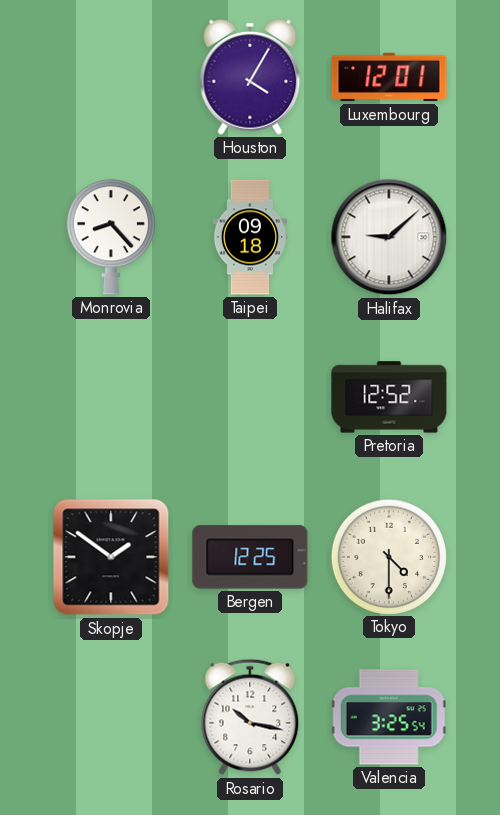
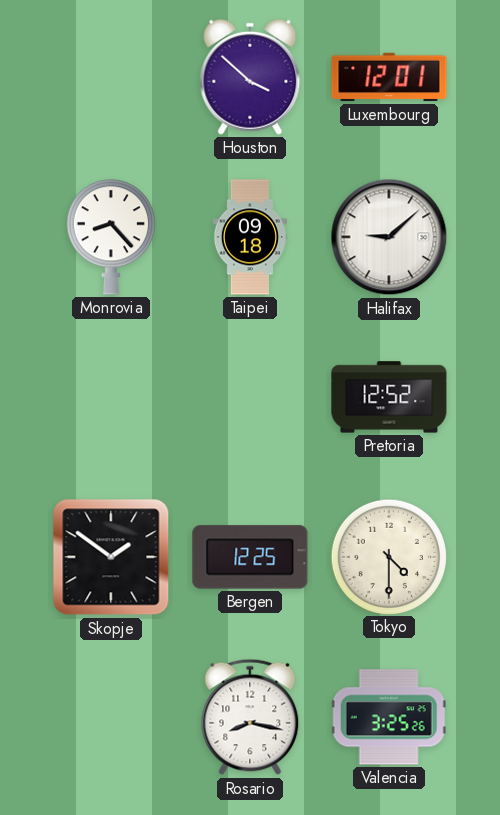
Houston: 4:05 -> 3:52
Rosario: 10:17 -> 8:17
Valencia: 3:25:54 -> 3:25:26
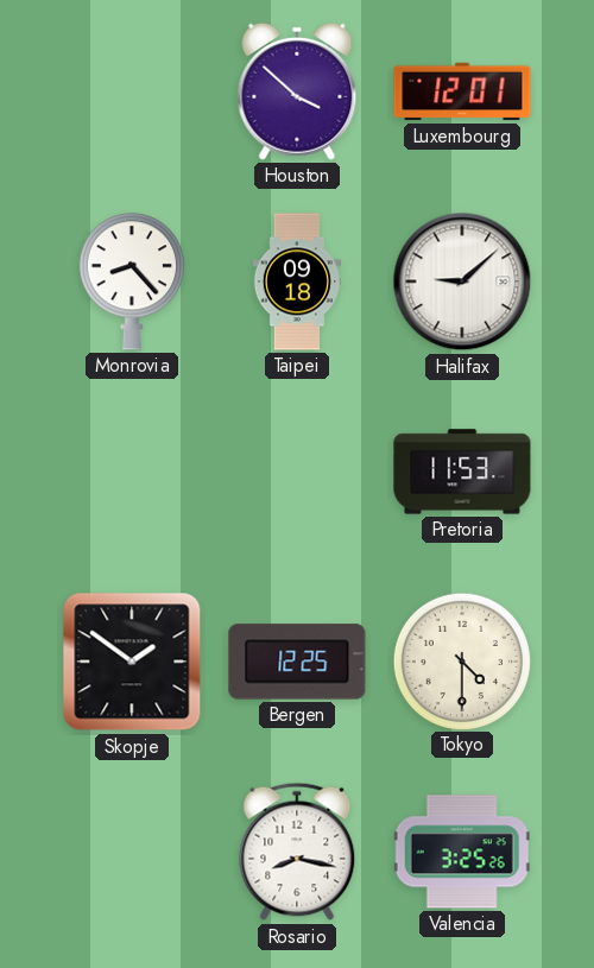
Pretoria: 12:52 -> 11:53
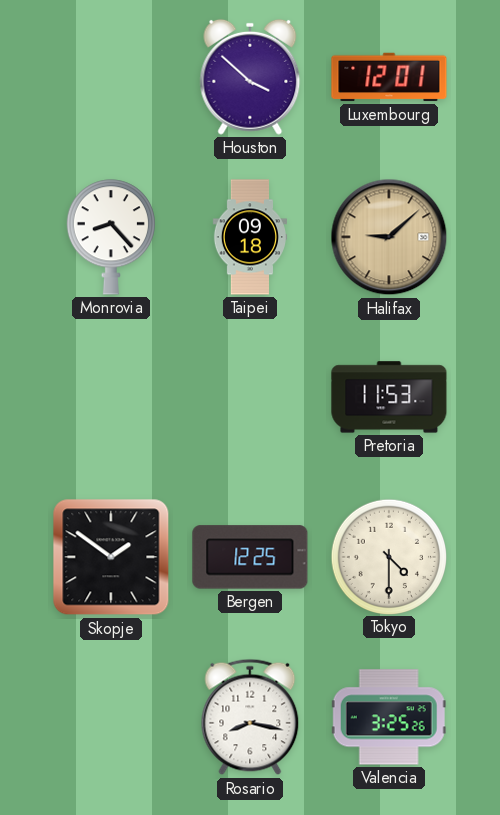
Halifax dial: white -> champagne
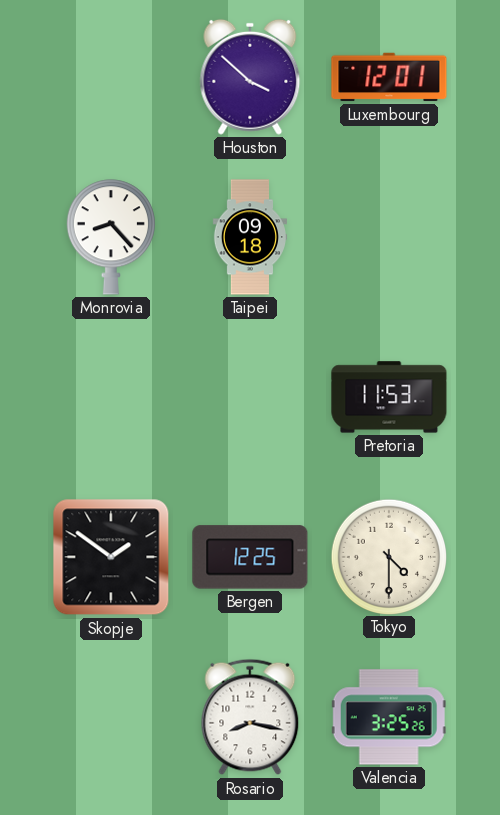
Halifax: 9:08 -> none
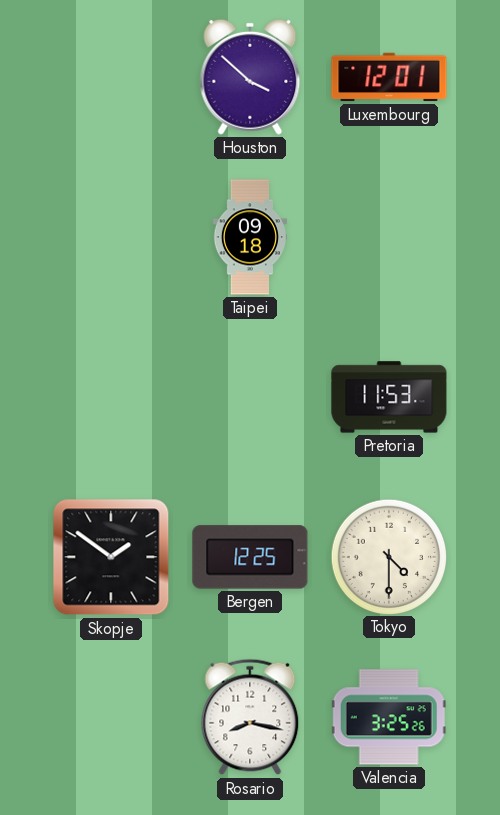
Monrovia: 8:23 -> none
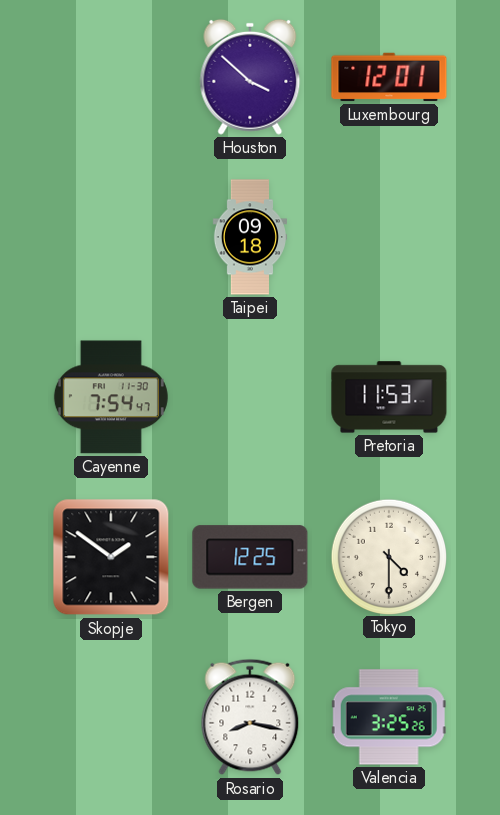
Cayenne: none -> 7:54
